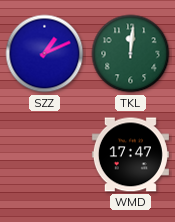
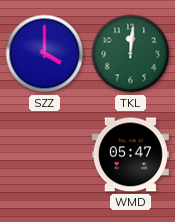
SZZ: 1:11 -> 4:00
WMD: 17:47 -> 05:47
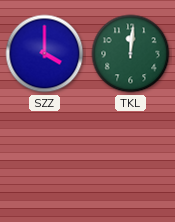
WMD: 05:47 -> none
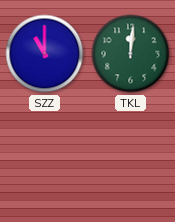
SZZ: 4:00 -> 11:00
